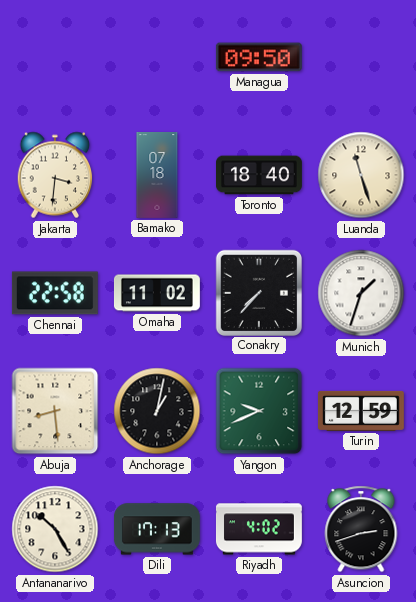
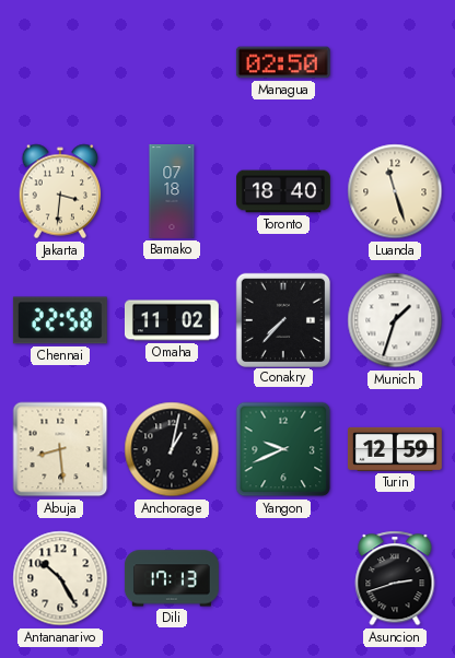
Managua: 09:50 -> 02:50
Riyadh: 4:02 -> none
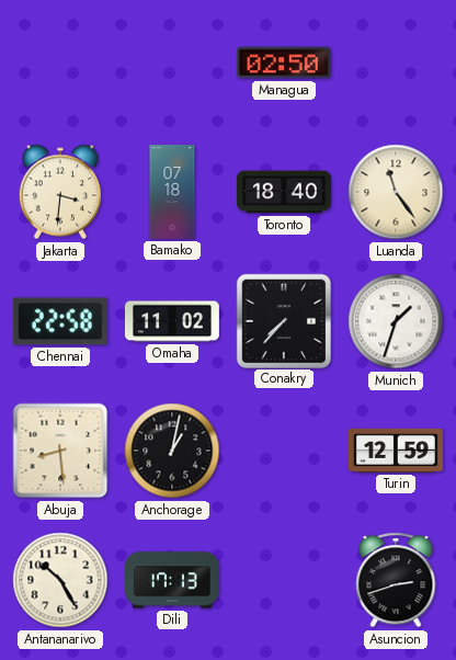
Luanda: 11:27 -> 11:24
Yangon: 9:41 -> none
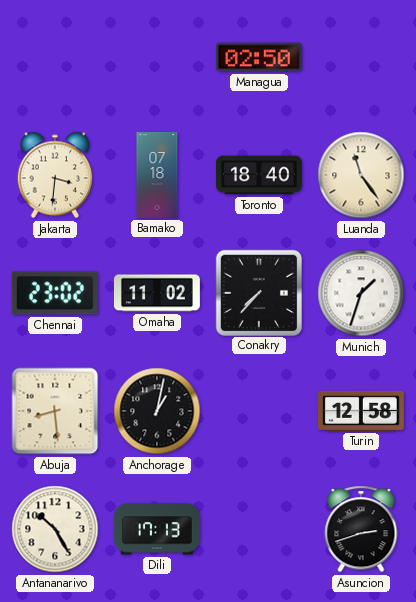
Chennai: 22:58 -> 23:02
Turin: 12:59 -> 12:58
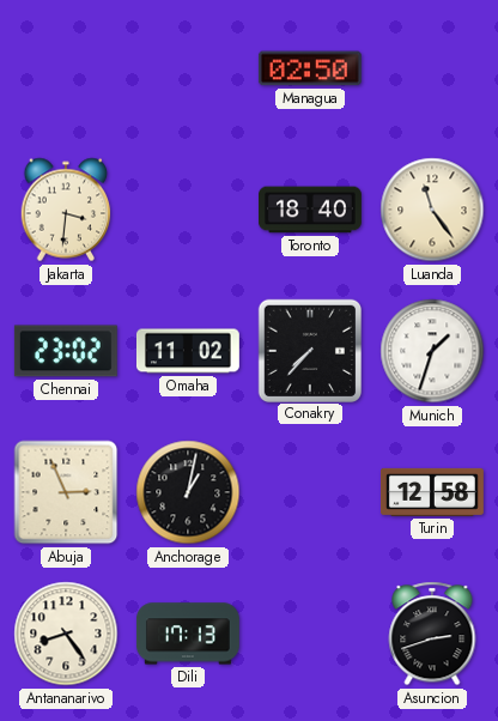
Bamako: 07:18 -> none
Abuja: 8:29 -> 2:56
Antananarivo: 10:25 -> 8:24
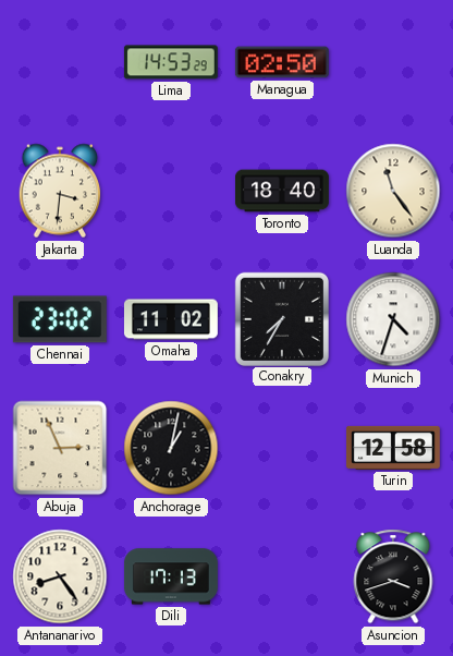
Lima: none -> 14:53
Conakry: 7:37 -> 7:35
Munich: 1:33 -> 4:33
Asuncion: 2:42 -> 3:42
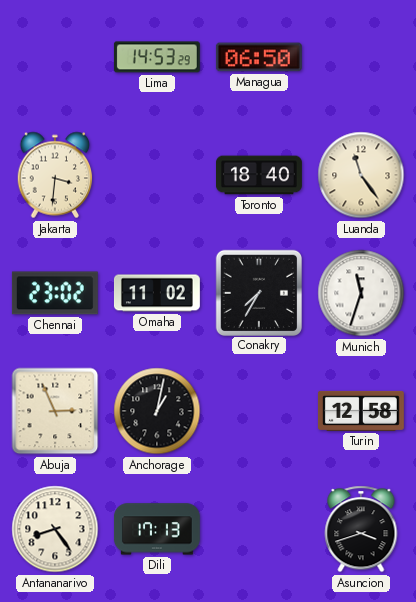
Managua: 02:50 -> 06:50
Munich: 4:33 -> 11:33
